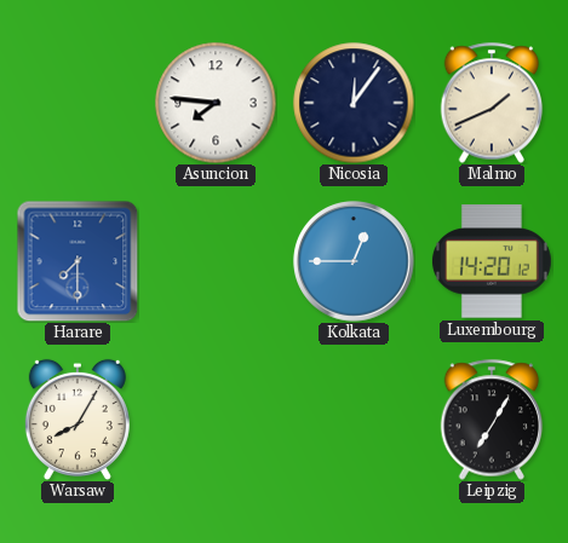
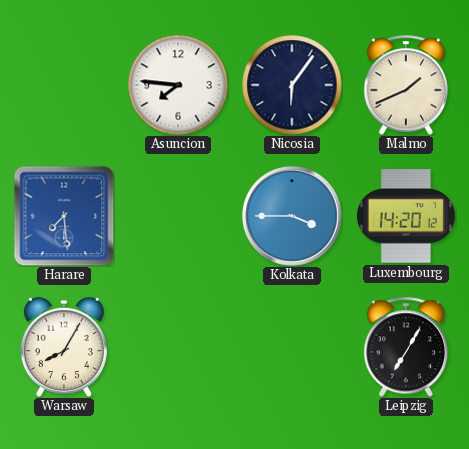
Nicosia: 12:06 -> 6:06
Harare: 7:30 -> 7:29
Kolkata: 12:45 -> 3:45
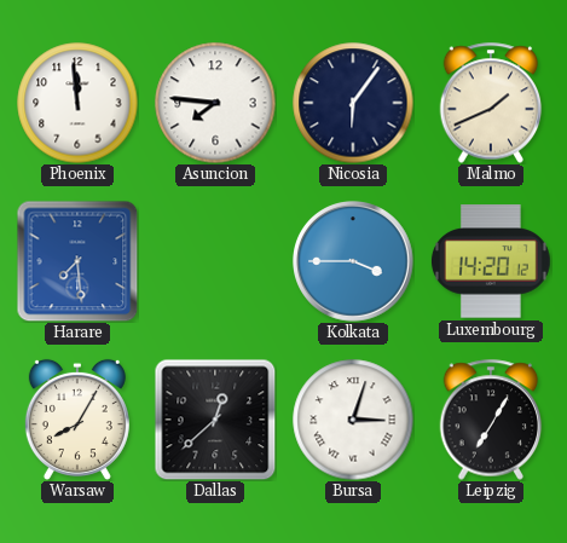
Phoenix: none -> 11:59
Dallas: none -> 12:38
Bursa: none -> 3:03
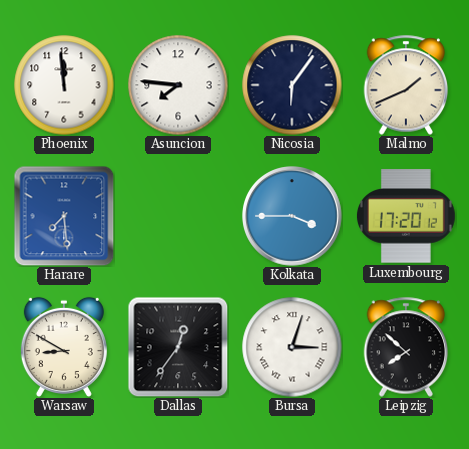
Luxembourg: 14:20 -> 17:20
Warsaw: 8:05 -> 8:50
Dallas: 12:38 -> 12:36
Leipzig: 7:05 -> 7:52
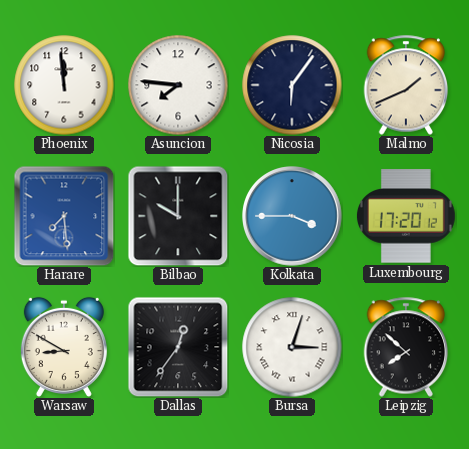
Bilbao: none -> 10:00
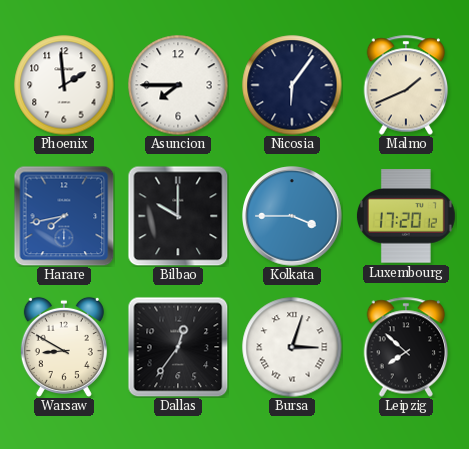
Phoenix: 11:59 -> 1:59
Asuncion: 7:46 -> 7:45
Harare: 7:29 -> 7:43
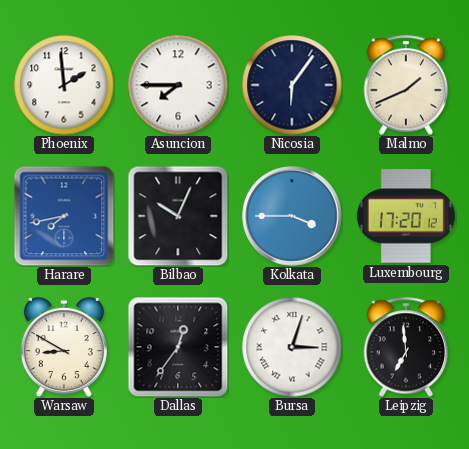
Bilbao: 10:00 -> 10:04
Leipzig: 7:52 -> 6:59
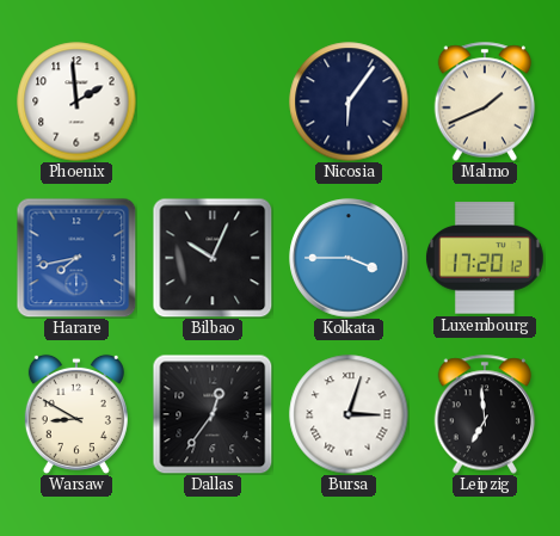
Asuncion: 7:45 -> none
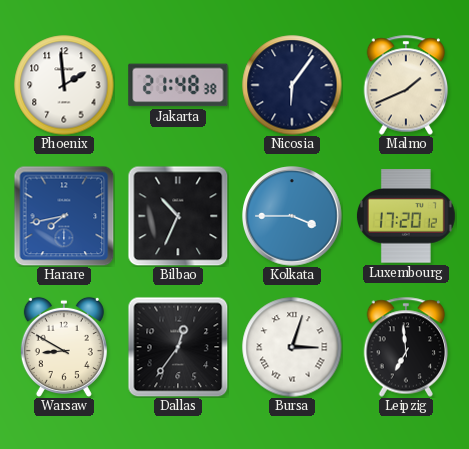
Jakarta: none -> 21:48
Bilbao: 10:04 -> 10:34
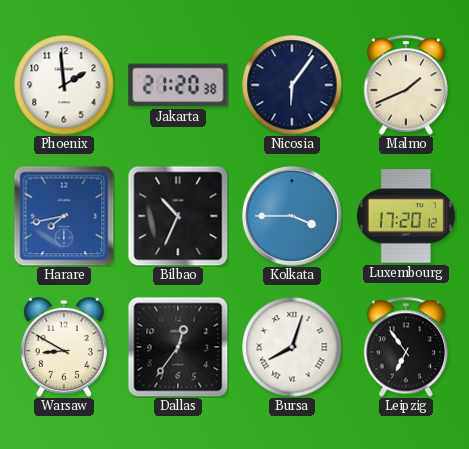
Jakarta: 21:48 -> 21:20
Bursa: 3:03 -> 8:03
Leipzig: 6:59 -> 6:54
